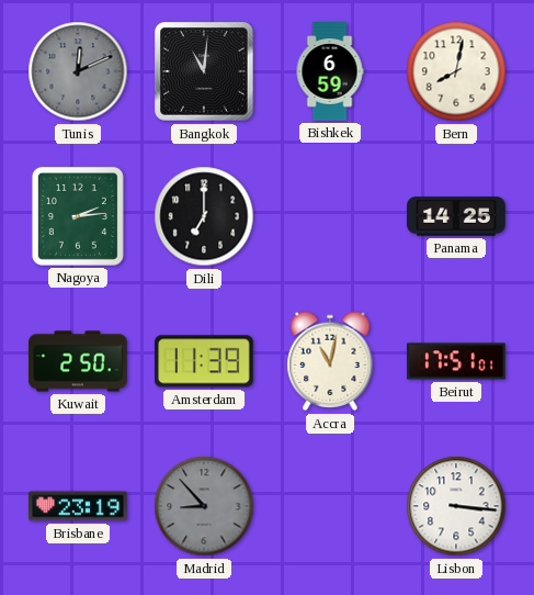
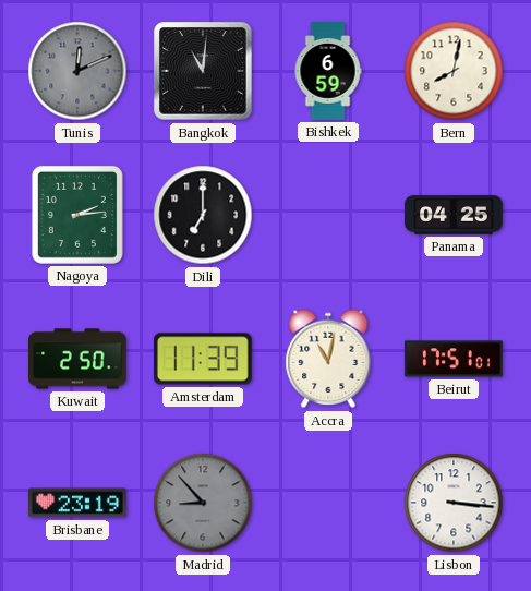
Panama: 14:25 -> 04:25
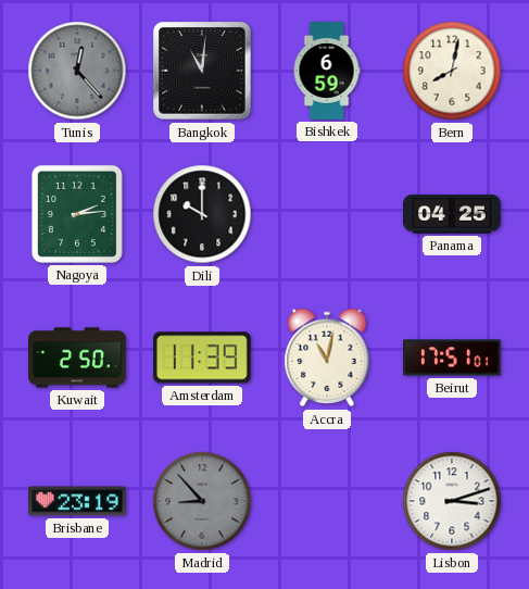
Tunis: 12:11 -> 12:23
Dili: 7:00 -> 10:00
Lisbon: 3:16 -> 3:12
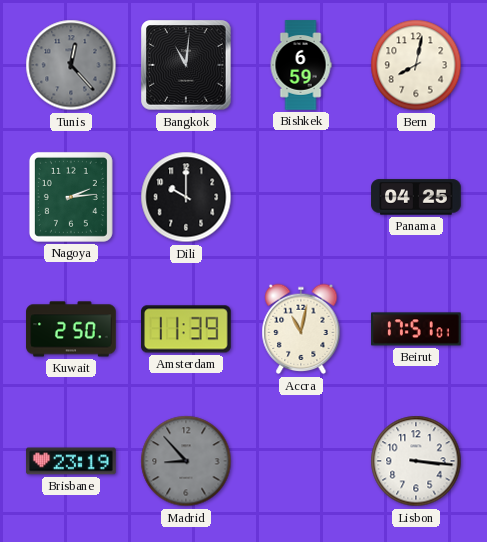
Lisbon: 3:12 -> 3:16
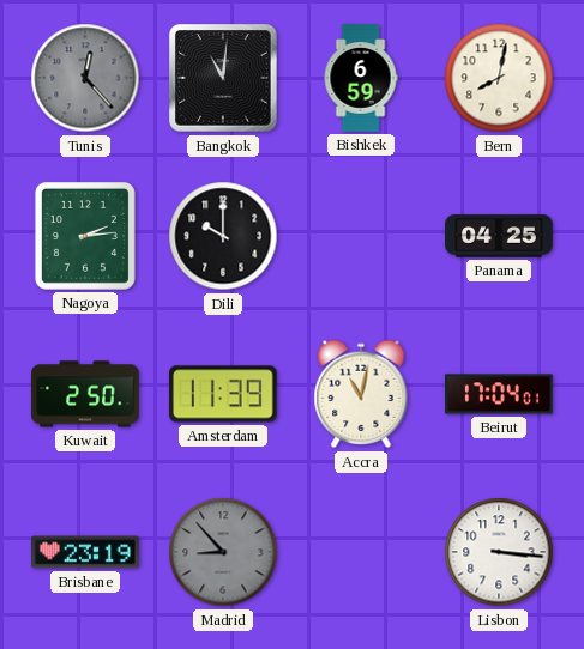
Beirut: 17:51 -> 17:04
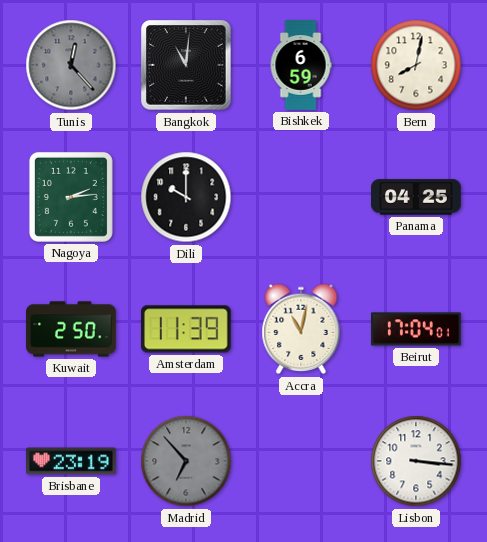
Madrid: 8:53 -> 6:53
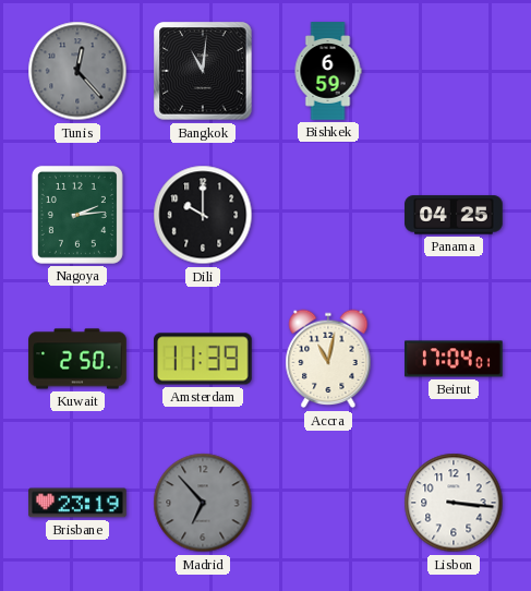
Bern: 8:02 -> none
